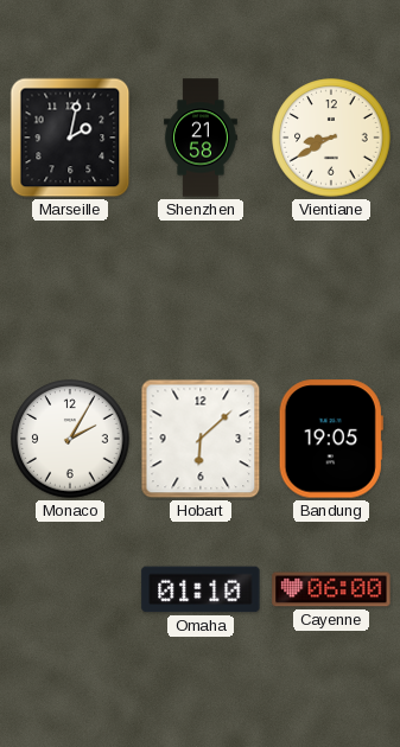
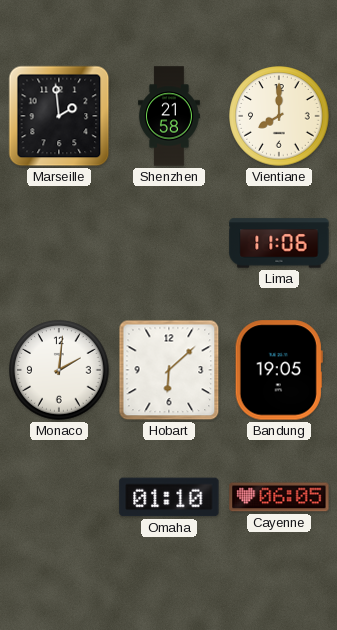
Marseille: 2:02 -> 1:59
Vientiane: 8:40 -> 8:00
Lima: none -> 11:06
Monaco: 2:05 -> 2:01
Cayenne: 06:00 -> 06:05
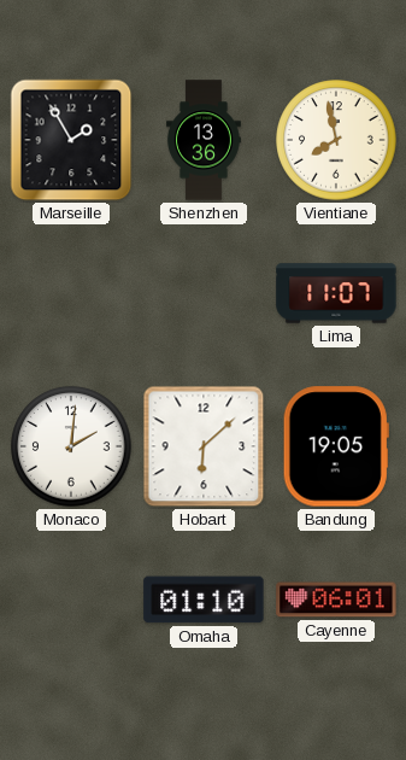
Marseille: 1:59 -> 1:55
Shenzhen: 21:58 -> 13:36
Vientiane: 8:00 -> 7:58
Lima: 11:06 -> 11:07
Cayenne: 06:05 -> 06:01
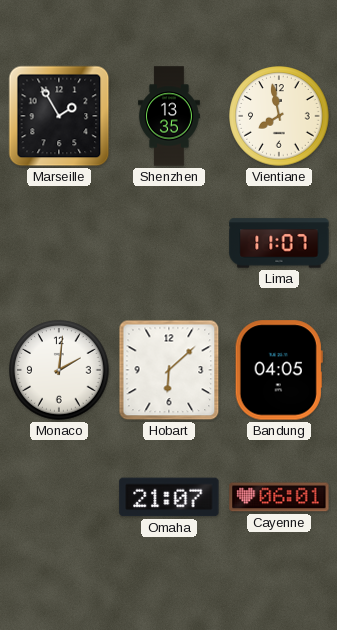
Shenzhen: 13:36 -> 13:35
Bandung: 19:05 -> 04:05
Omaha: 01:10 -> 21:07
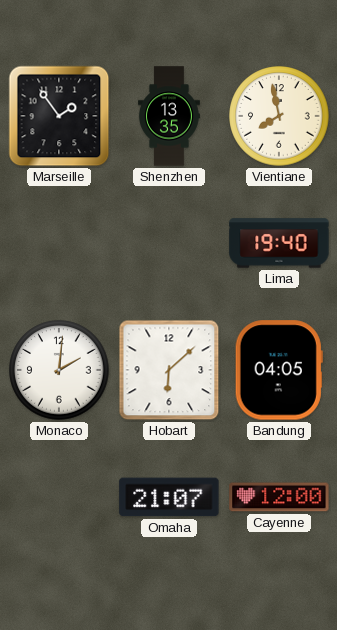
Marseille: 1:55 -> 1:54
Lima: 11:07 -> 19:40
Cayenne: 06:01 -> 12:00
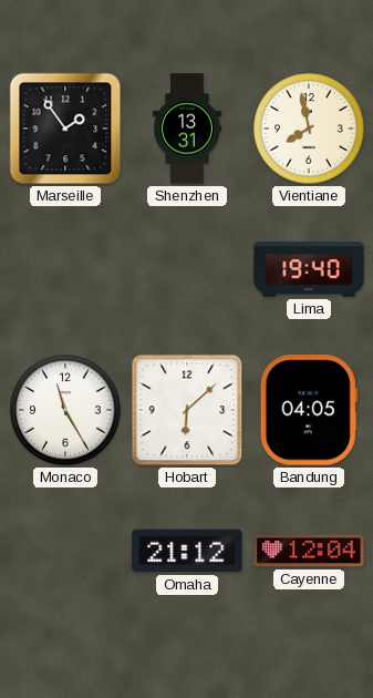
Shenzhen: 13:35 -> 13:31
Monaco: 2:01 -> 11:25
Omaha: 21:07 -> 21:12
Cayenne: 12:00 -> 12:04
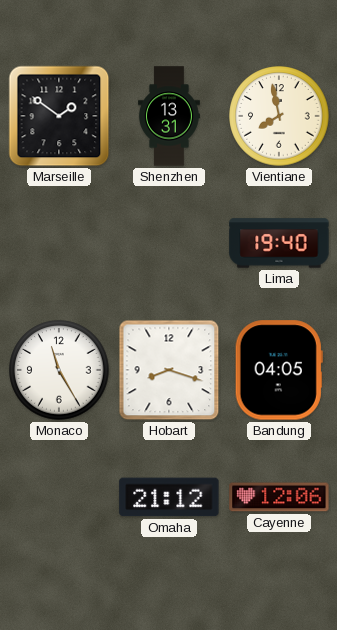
Marseille: 1:54 -> 1:51
Hobart: 6:08 -> 8:18
Cayenne: 12:04 -> 12:06
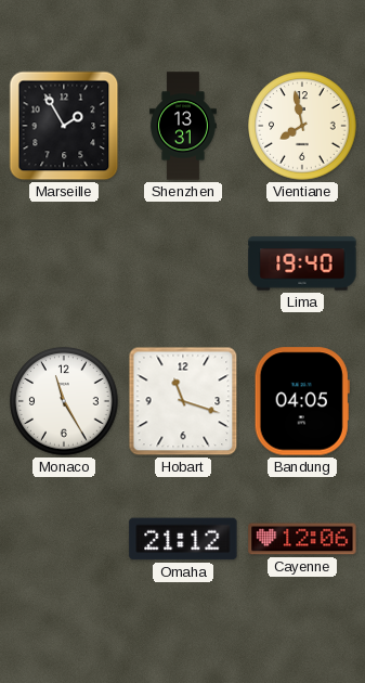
Marseille: 1:51 -> 1:55
Hobart: 8:18 -> 11:18
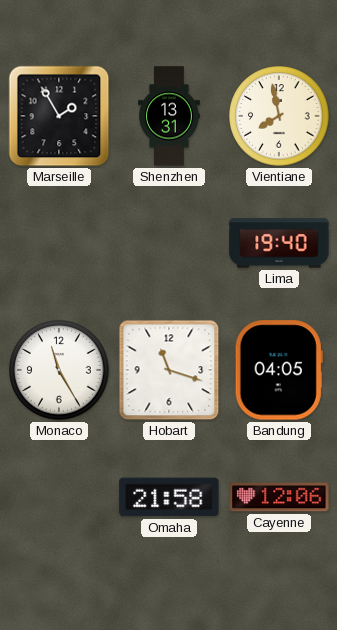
Omaha: 21:12 -> 21:58
